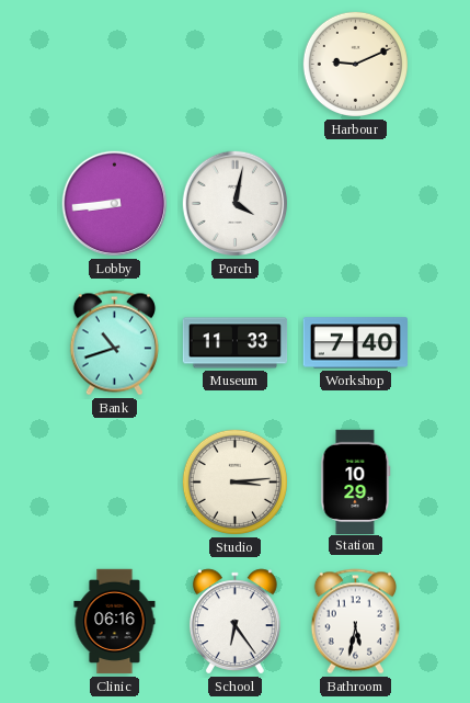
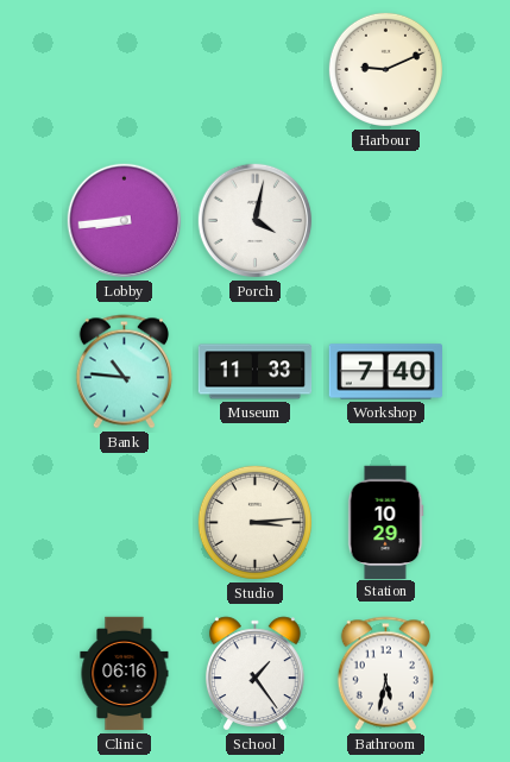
Bank: 10:42 -> 10:46
School: 6:24 -> 1:24
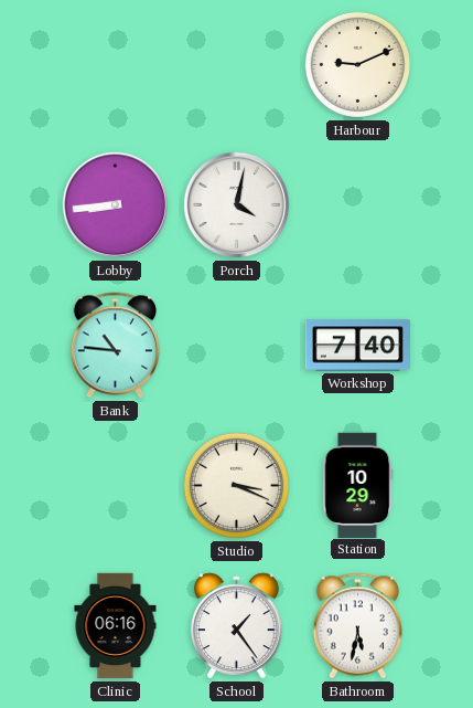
Museum: 11:33 -> none
Studio: 3:14 -> 3:19
